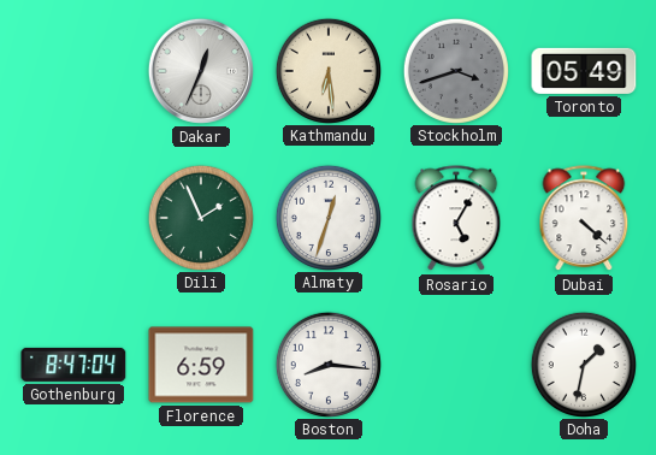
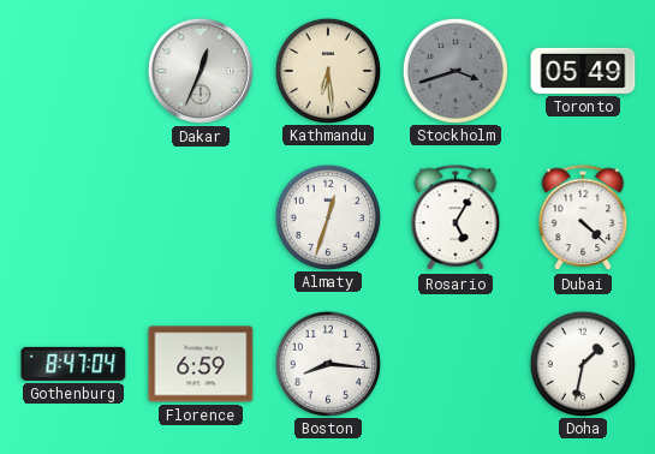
Dili: 1:56 -> none
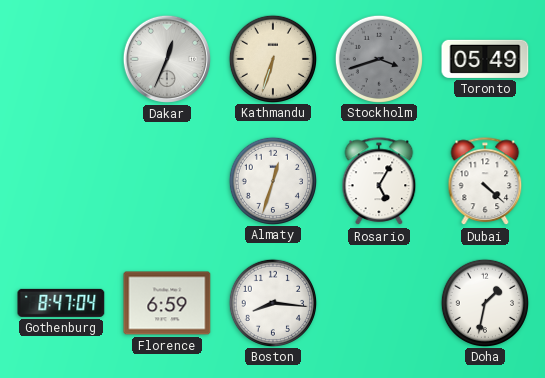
Kathmandu: 6:29 -> 6:33
